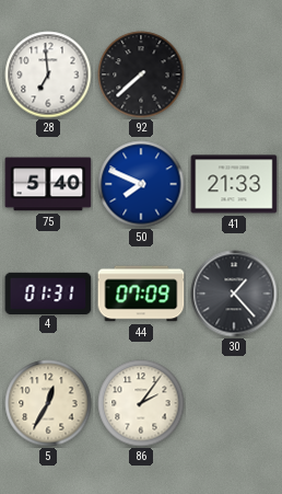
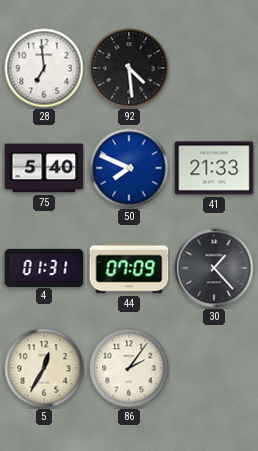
92: 7:38 -> 4:29
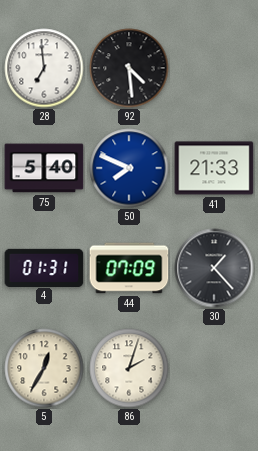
86: 2:06 -> 2:03
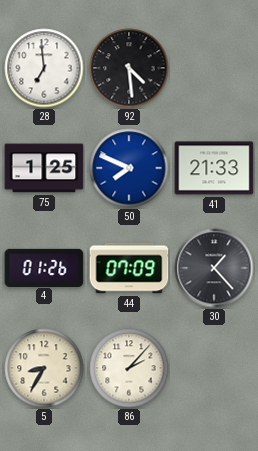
75: 5:40 -> 1:25
4: 01:31 -> 01:26
5: 12:35 -> 8:35
86: 2:03 -> 2:07
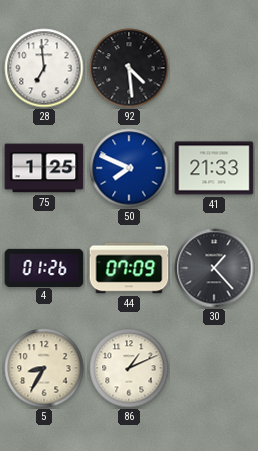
86: 2:07 -> 1:11
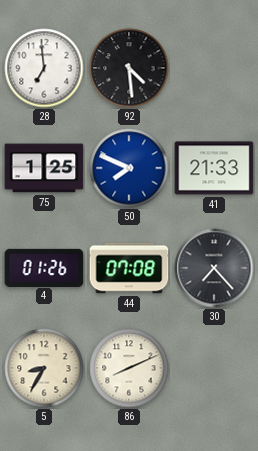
44: 07:09 -> 07:08
30: 1:23 -> 7:23
86: 1:11 -> 8:11
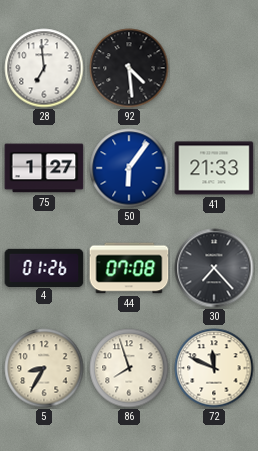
75: 1:25 -> 1:27
50: 7:49 -> 6:06
86: 8:11 -> 7:57
72: none -> 11:49
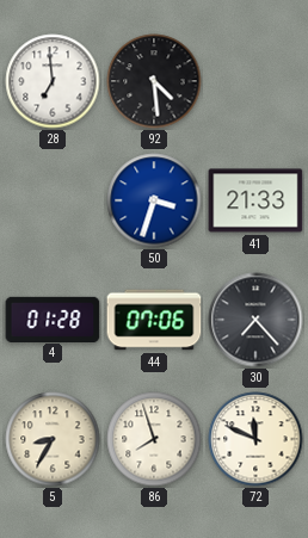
75: 1:27 -> none
50: 6:06 -> 3:33
4: 01:26 -> 01:28
44: 07:08 -> 07:06
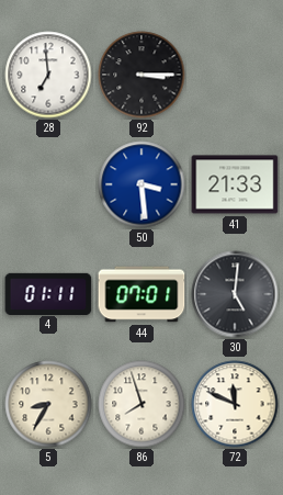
92: 4:29 -> 3:15
50: 3:33 -> 3:29
4: 01:28 -> 01:11
44: 07:06 -> 07:01
30: 7:23 -> 5:01
